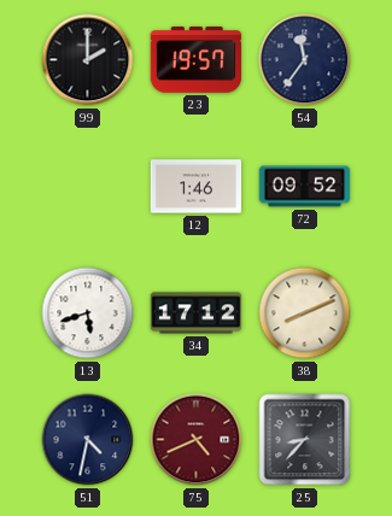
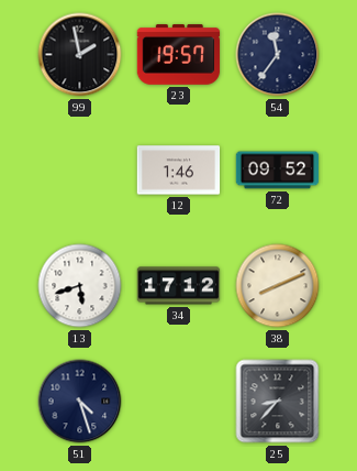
99: 2:00 -> 1:58
51: 4:32 -> 4:27
75: 4:41 -> none
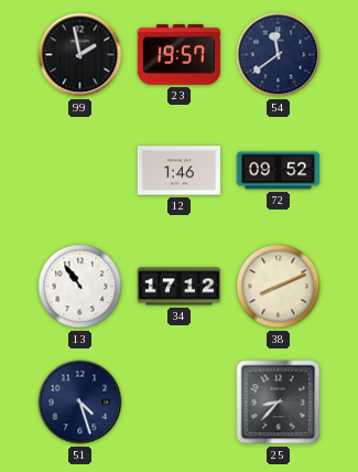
54: 11:36 -> 11:39
13: 5:42 -> 10:54
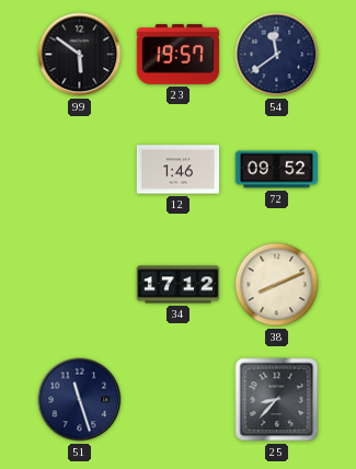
99: 1:58 -> 5:51
13: 10:54 -> none
51: 4:27 -> 11:27
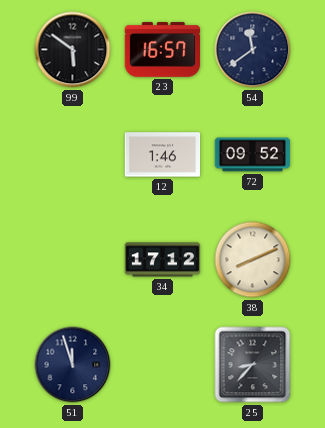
23: 19:57 -> 16:57
51: 11:27 -> 11:57
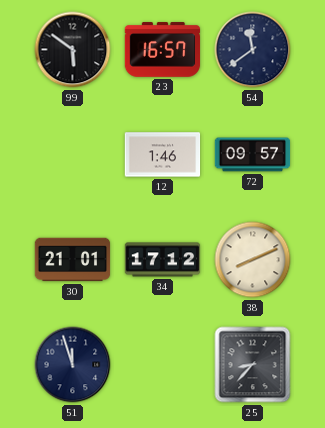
72: 09:52 -> 09:57
30: none -> 21:01
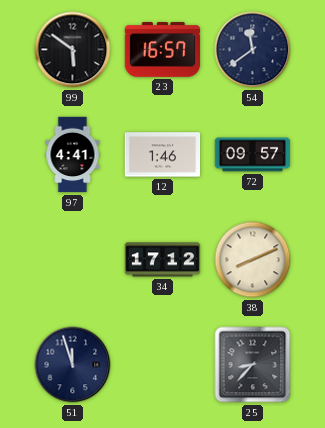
97: none -> 4:41
30: 21:01 -> none
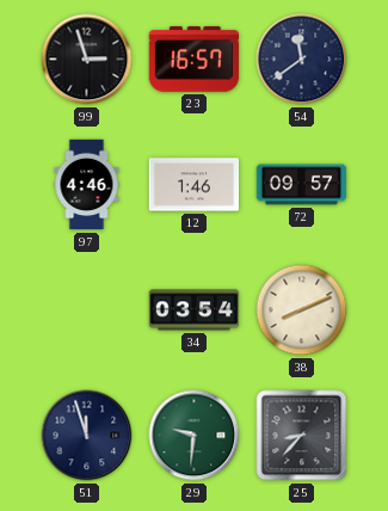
99: 5:51 -> 2:57
97: 4:41 -> 4:46
34: 17:12 -> 03:54
29: none -> 9:31
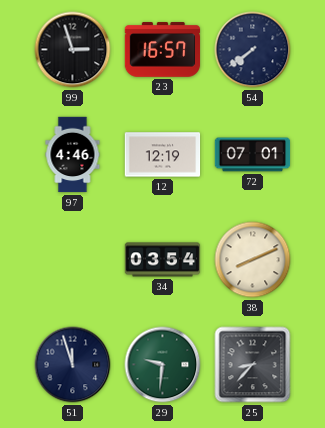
54: 11:39 -> 7:39
12: 1:46 -> 12:19
72: 09:57 -> 07:01
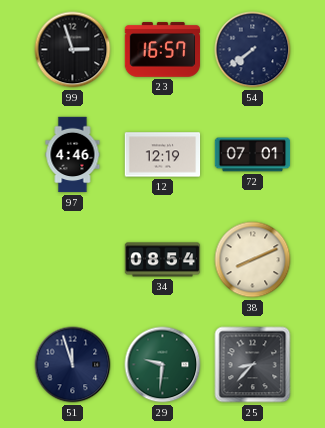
34: 03:54 -> 08:54
